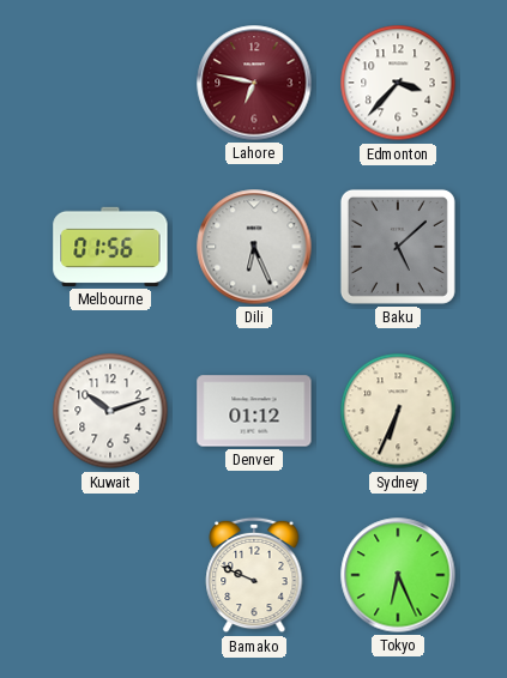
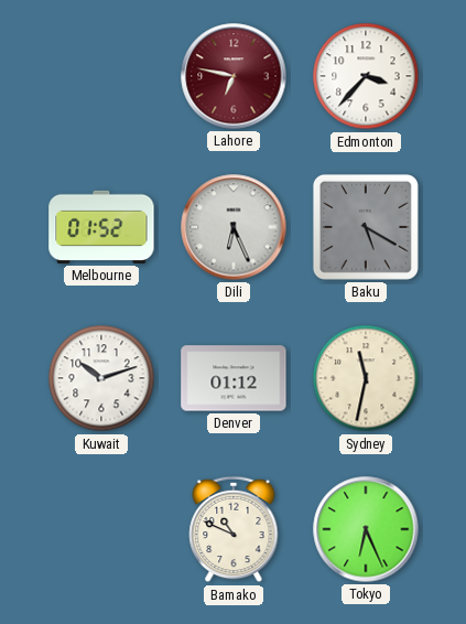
Melbourne: 01:56 -> 01:52
Baku: 5:08 -> 5:20
Sydney: 6:34 -> 11:32
Bamako: 9:49 -> 10:49
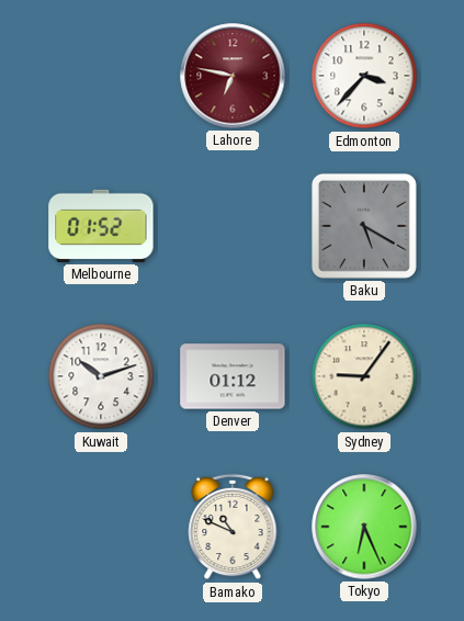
Dili: 6:26 -> none
Sydney: 11:32 -> 9:06
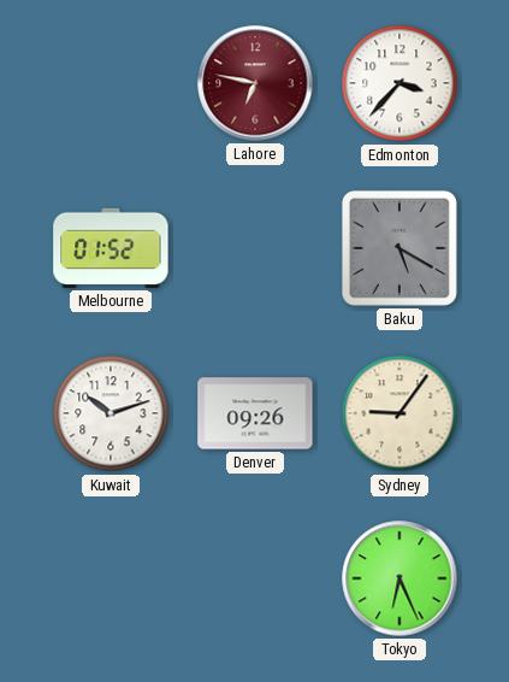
Denver: 01:12 -> 09:26
Bamako: 10:49 -> none
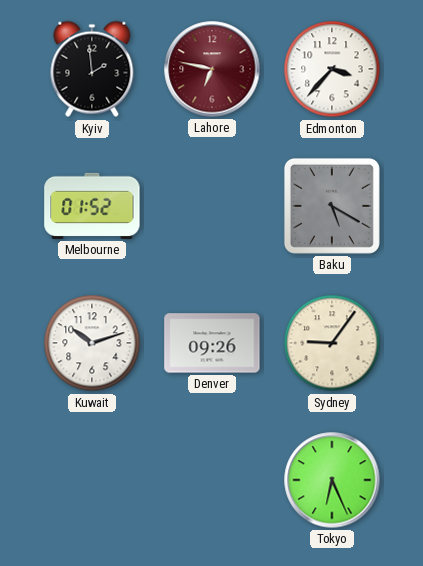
Kyiv: none -> 1:59
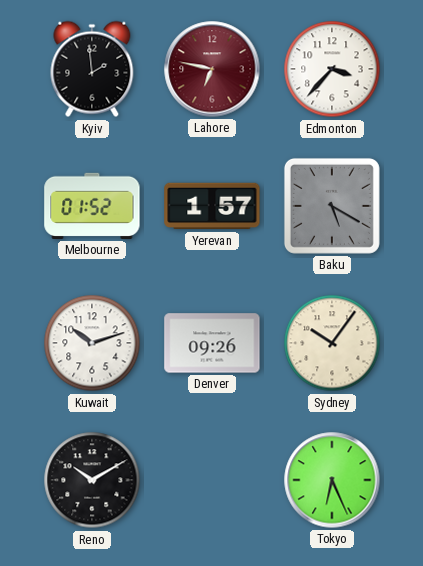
Yerevan: none -> 1:57
Sydney: 9:06 -> 10:06
Reno: none -> 10:10
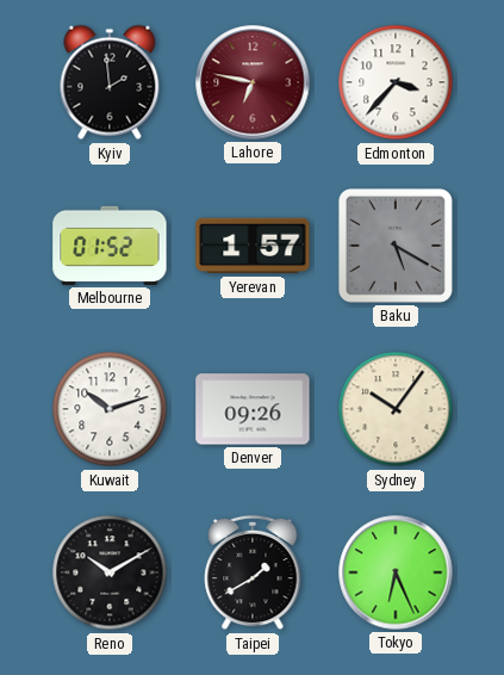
Taipei: none -> 1:40
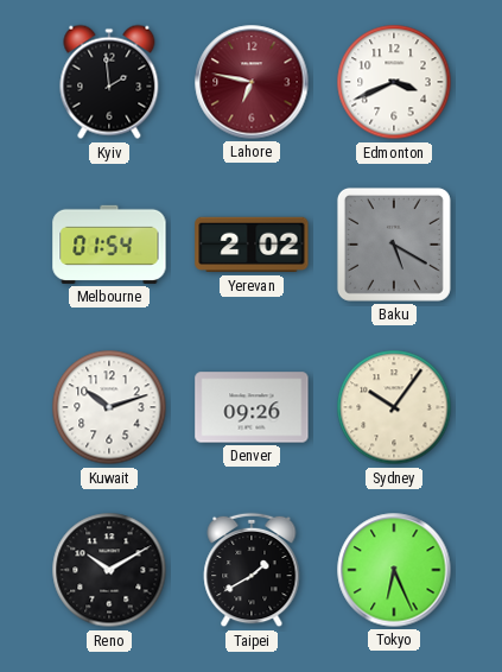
Edmonton: 3:37 -> 3:41
Melbourne: 01:52 -> 01:54
Yerevan: 1:57 -> 2:02
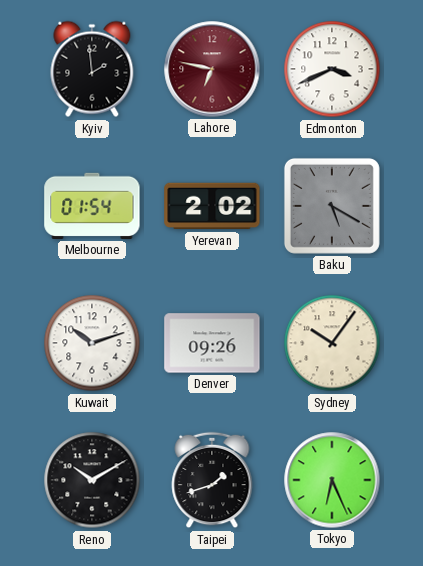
Taipei: 1:40 -> 1:42
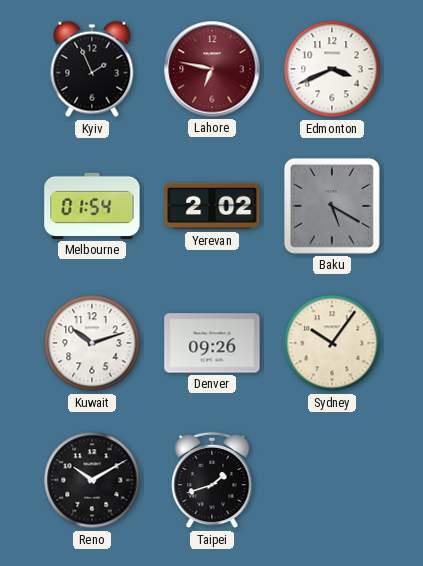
Kyiv: 1:59 -> 1:56
Tokyo: 6:26 -> none
